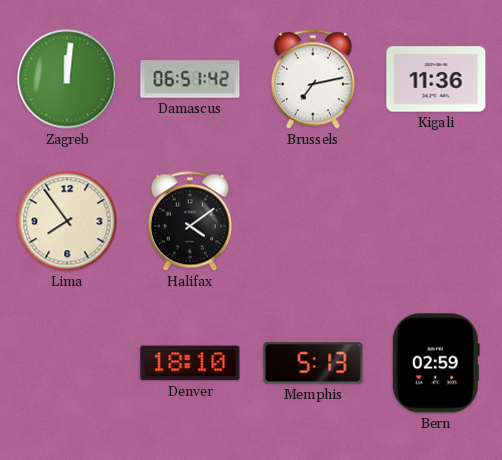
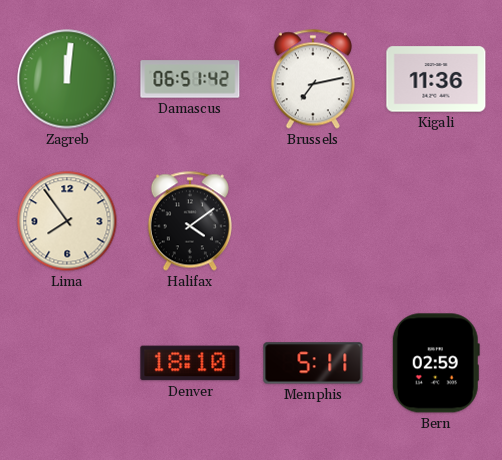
Memphis: 5:13 -> 5:11
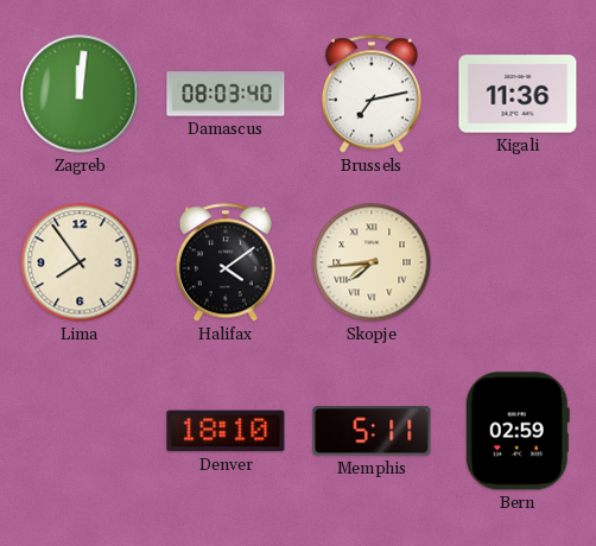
Damascus: 06:51 -> 08:03
Skopje: none -> 7:44
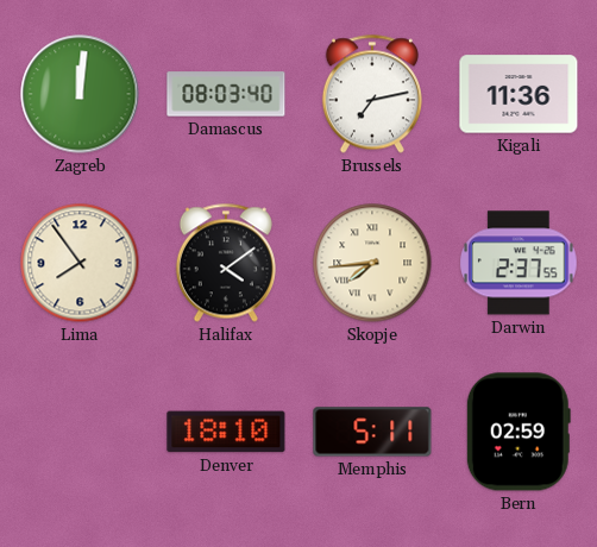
Darwin: none -> 2:37
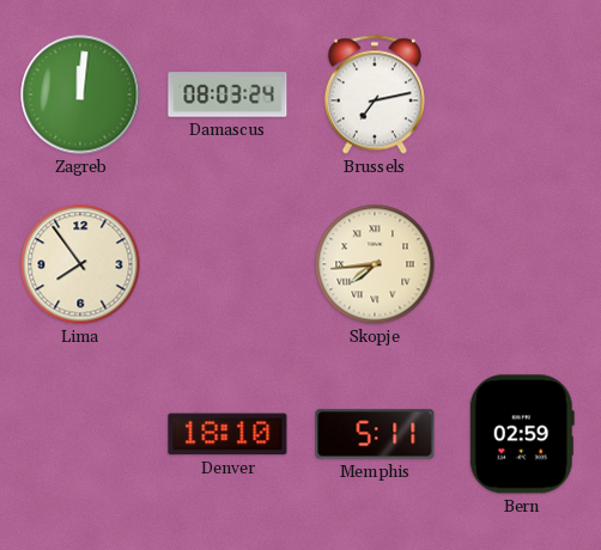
Damascus: 08:03:40 -> 08:03:24
Kigali: 11:36 -> none
Halifax: 4:09 -> none
Darwin: 2:37 -> none
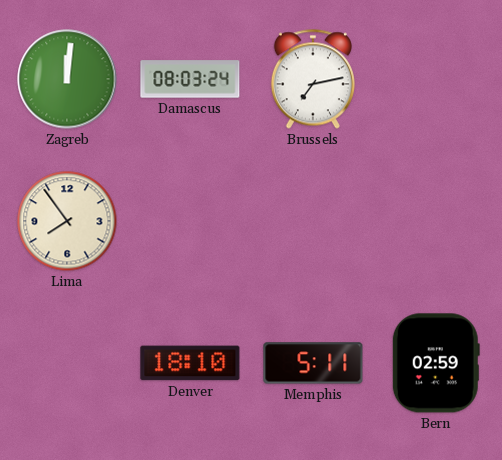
Skopje: 7:44 -> none
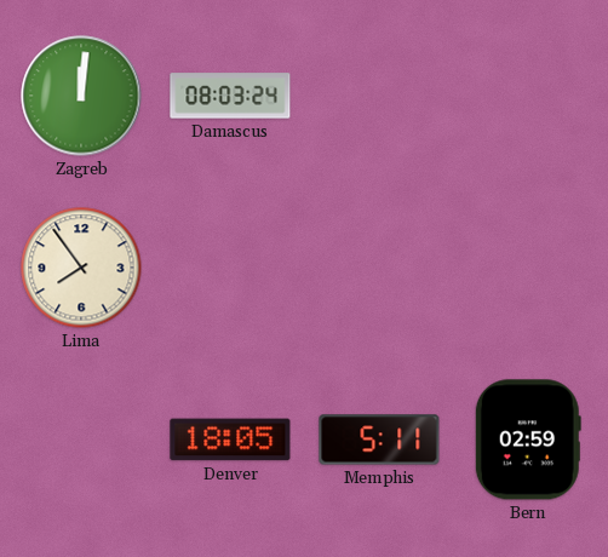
Brussels: 7:13 -> none
Denver: 18:10 -> 18:05
